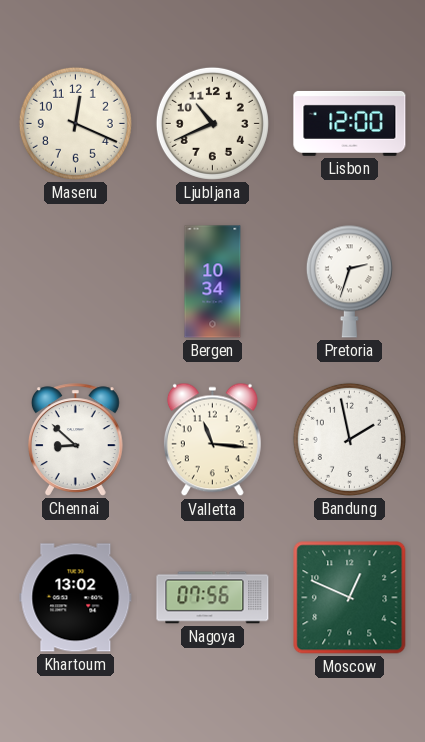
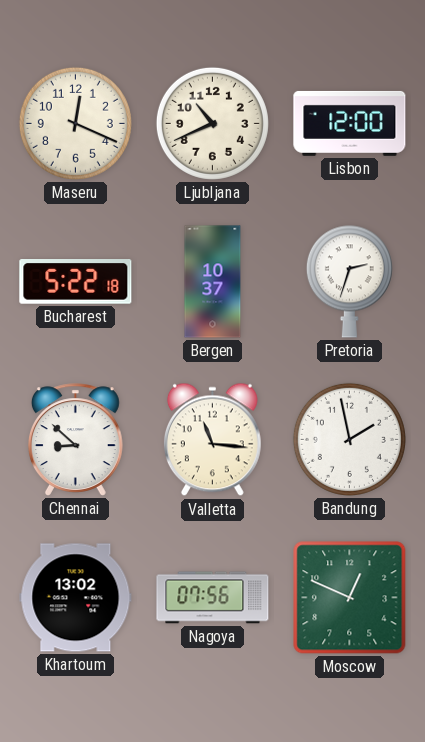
Bucharest: none -> 5:22
Bergen: 10:34 -> 10:37
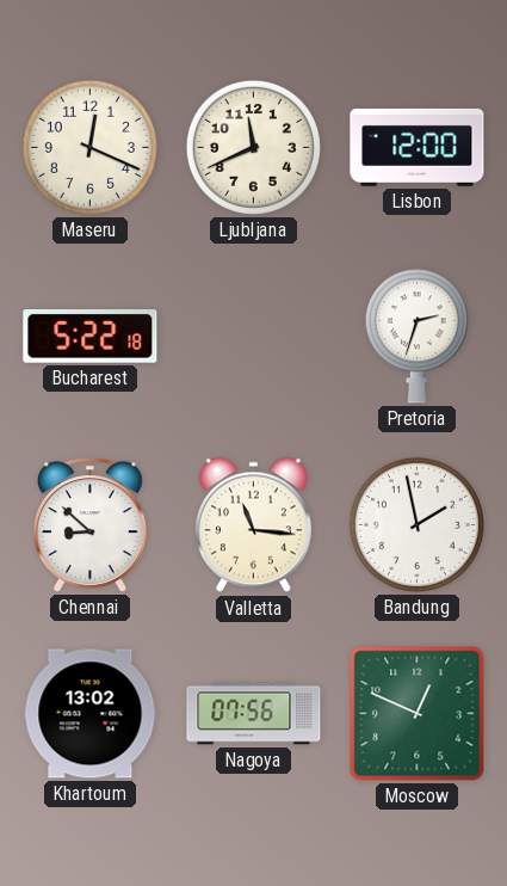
Ljubljana: 10:41 -> 11:41
Bergen: 10:37 -> none
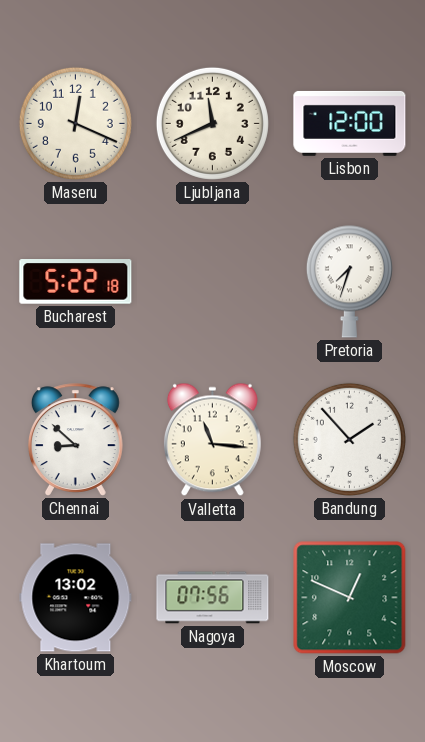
Pretoria: 2:33 -> 7:33
Bandung: 1:58 -> 1:53
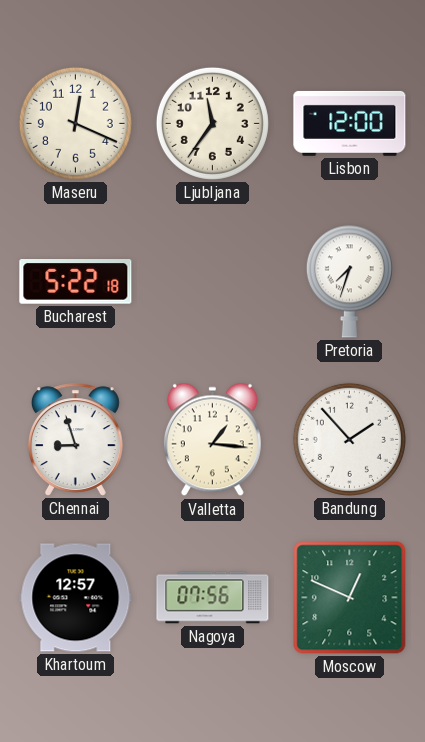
Ljubljana: 11:41 -> 11:36
Chennai: 8:52 -> 8:57
Valletta: 11:16 -> 1:16
Khartoum: 13:02 -> 12:57
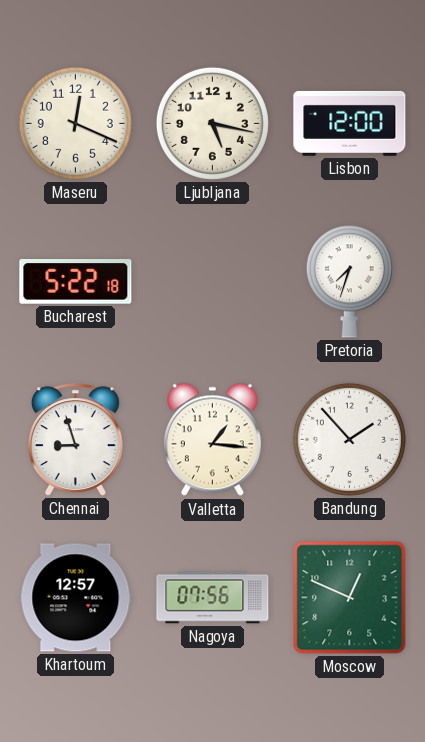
Ljubljana: 11:36 -> 5:17
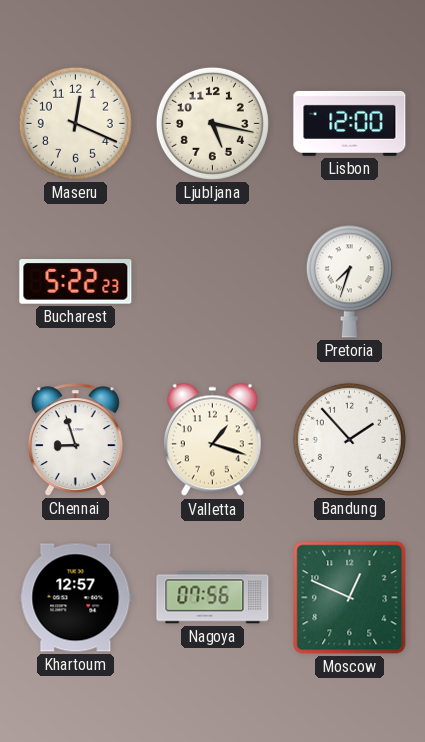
Bucharest: 5:22:18 -> 5:22:23
Valletta: 1:16 -> 1:18
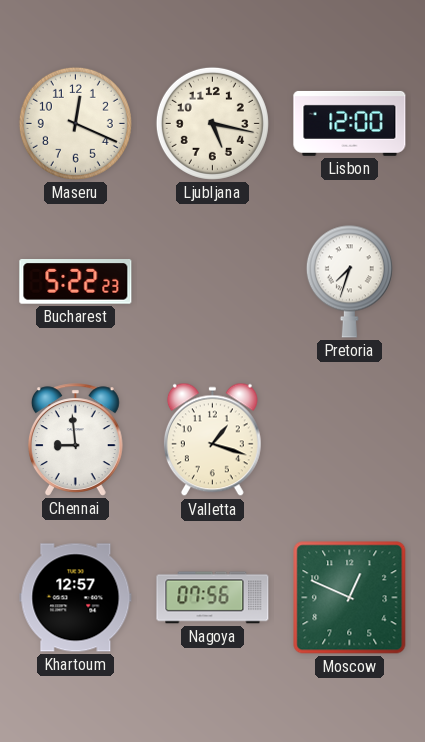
Chennai: 8:57 -> 8:59
Bandung: 1:53 -> none
